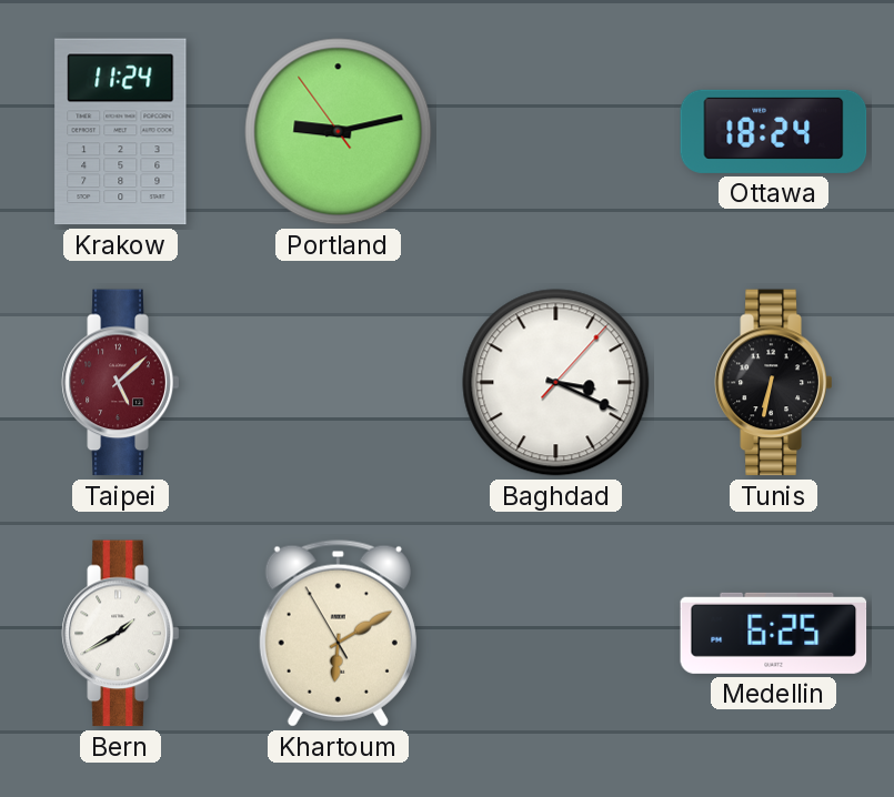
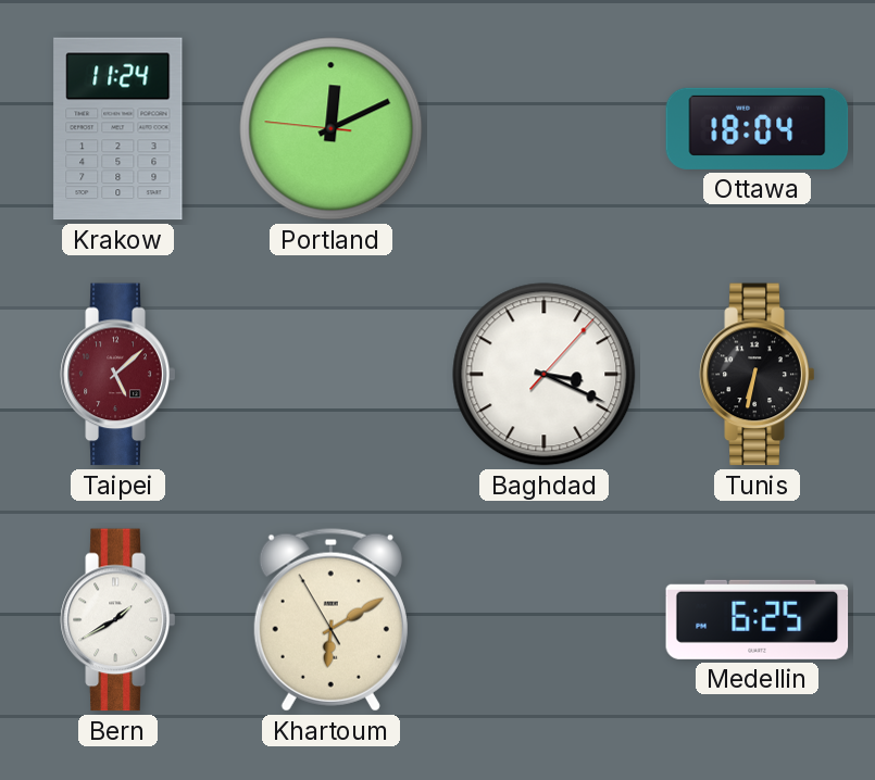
Portland: 9:12 -> 12:10
Ottawa: 18:24 -> 18:04
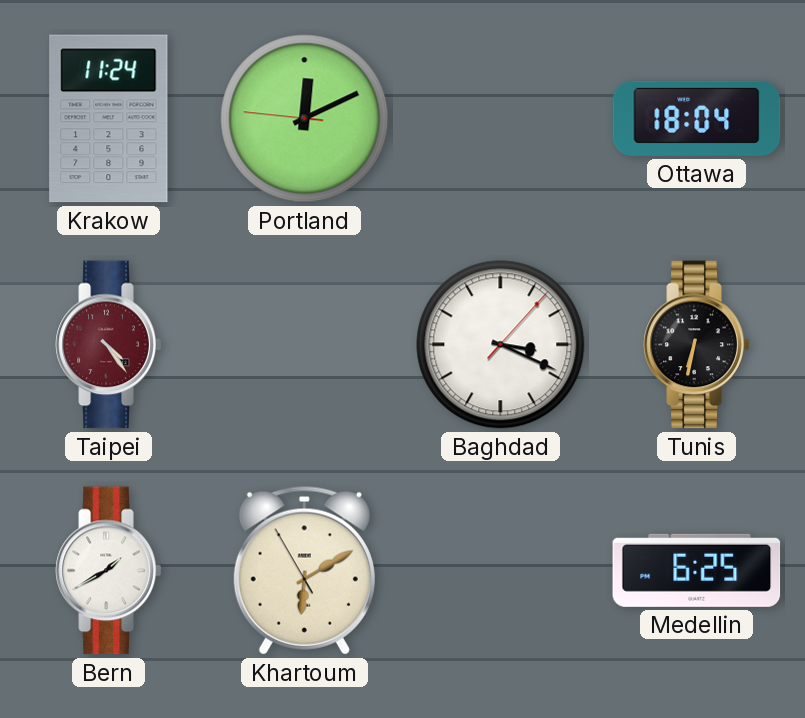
Taipei: 5:08 -> 4:24
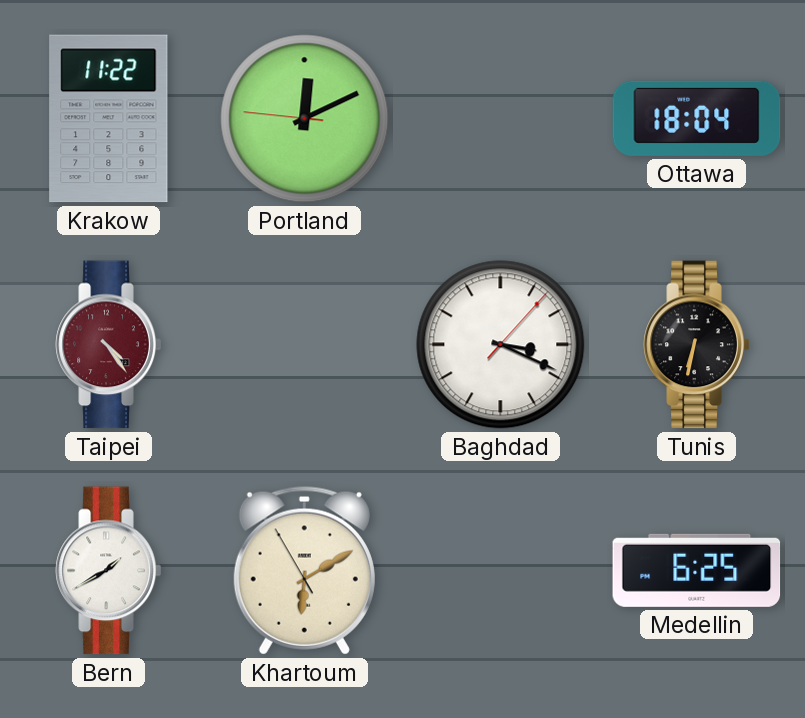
Krakow: 11:24 -> 11:22
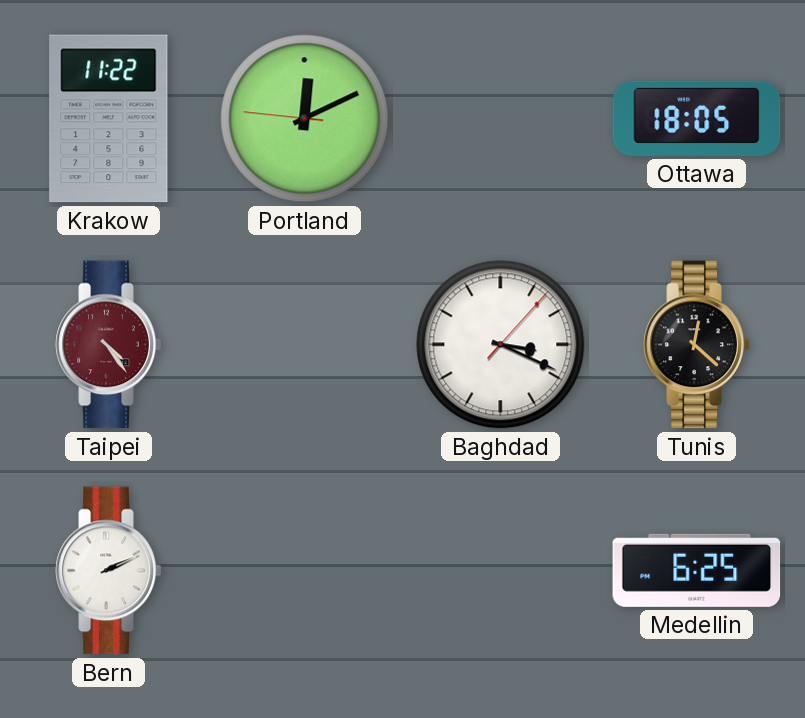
Ottawa: 18:04 -> 18:05
Tunis: 6:32 -> 12:22
Bern: 1:40 -> 2:11
Khartoum: 6:09 -> none
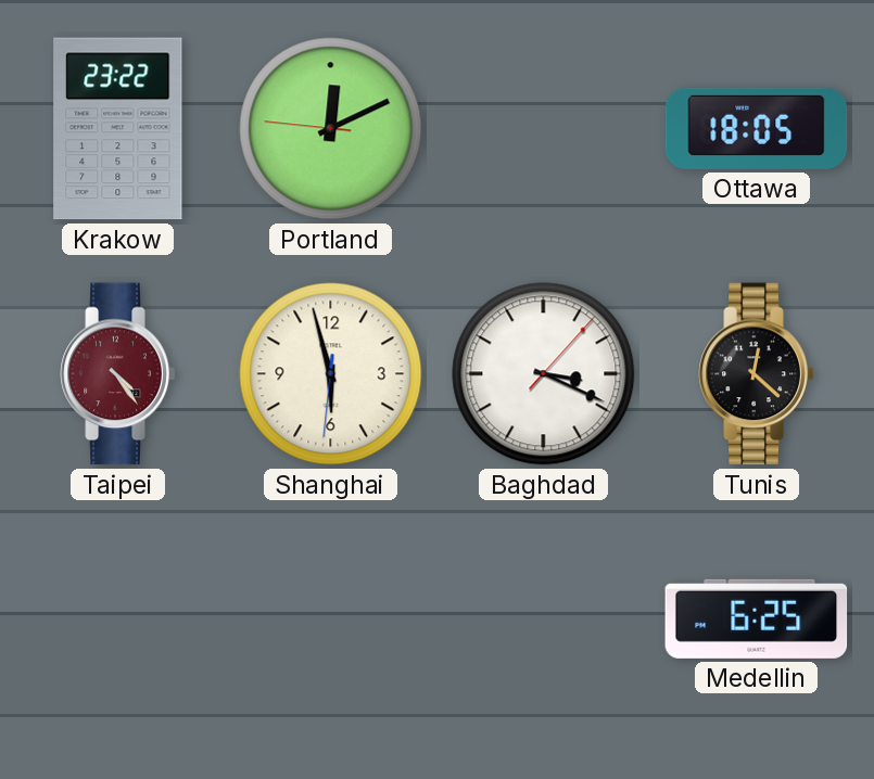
Krakow: 11:22 -> 23:22
Shanghai: none -> 5:57
Bern: 2:11 -> none
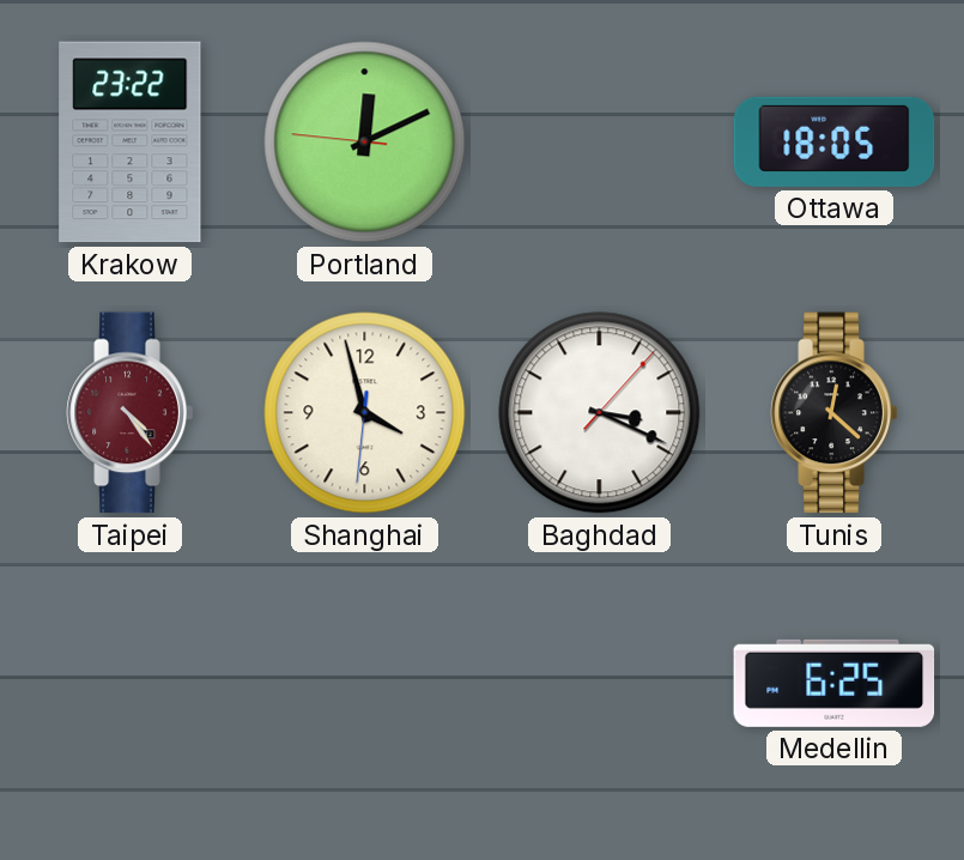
Shanghai: 5:57 -> 3:57
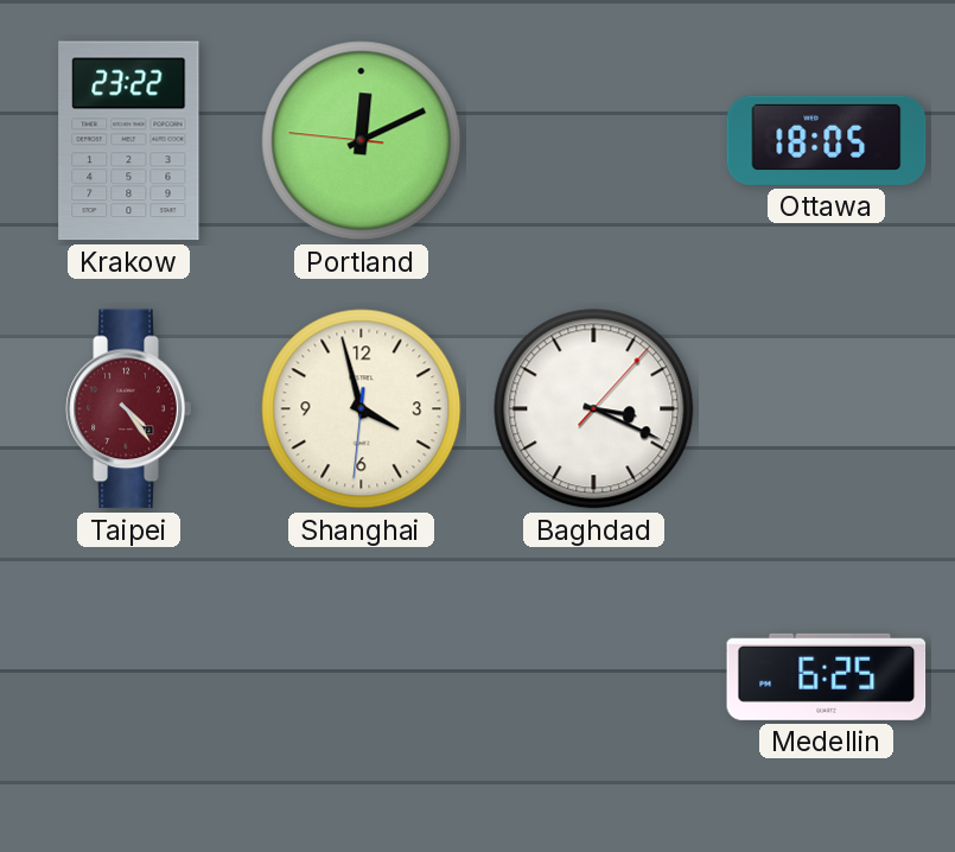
Tunis: 12:22 -> none
